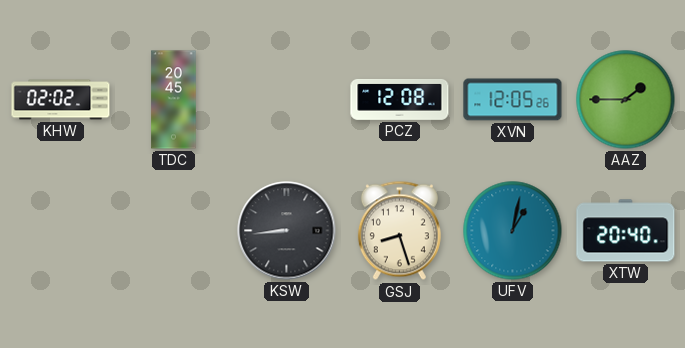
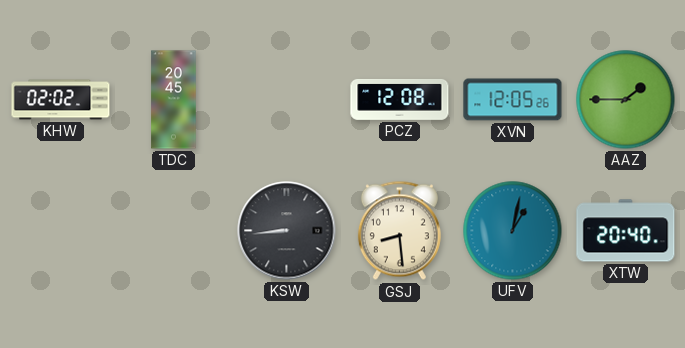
GSJ: 8:27 -> 8:29
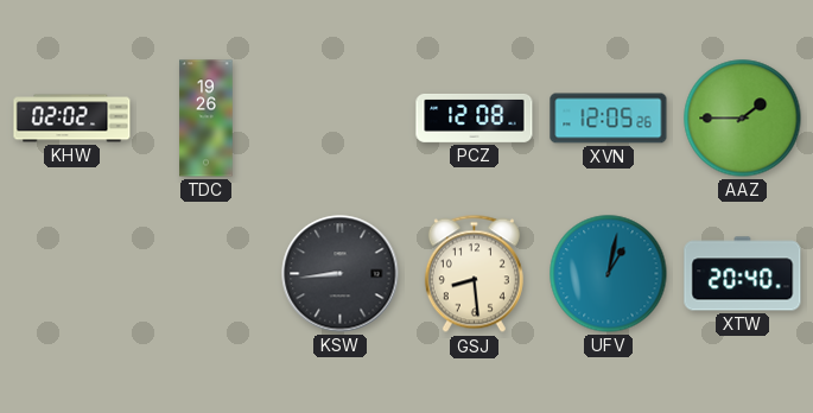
TDC: 20:45 -> 19:26
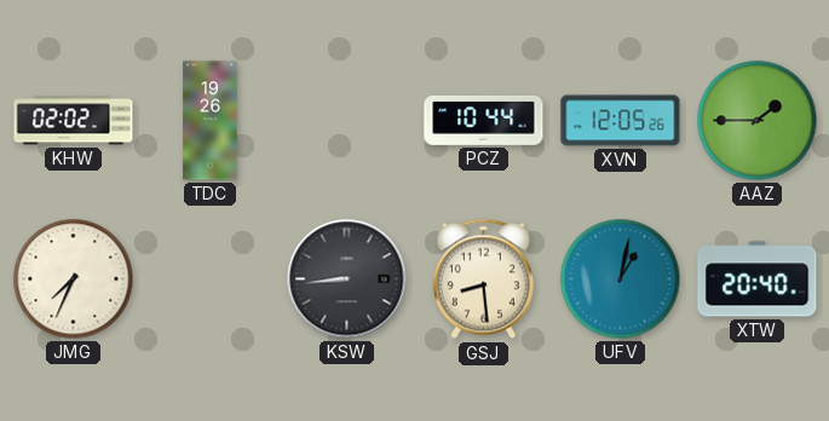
PCZ: 12:08 -> 10:44
JMG: none -> 7:34
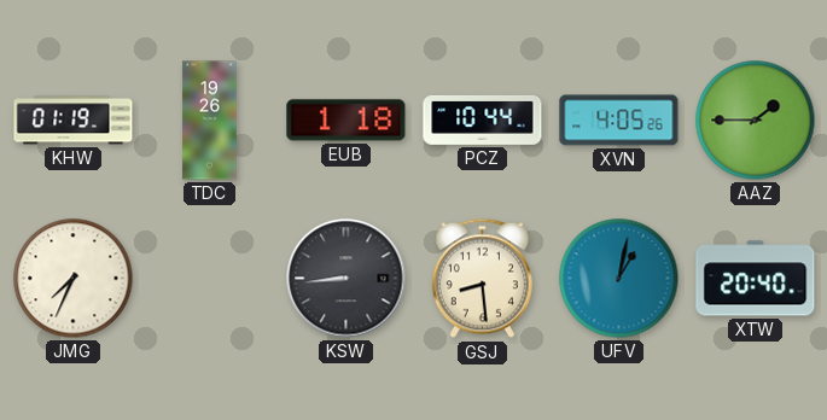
KHW: 02:02 -> 01:19
EUB: none -> 1:18
XVN: 12:05 -> 4:05
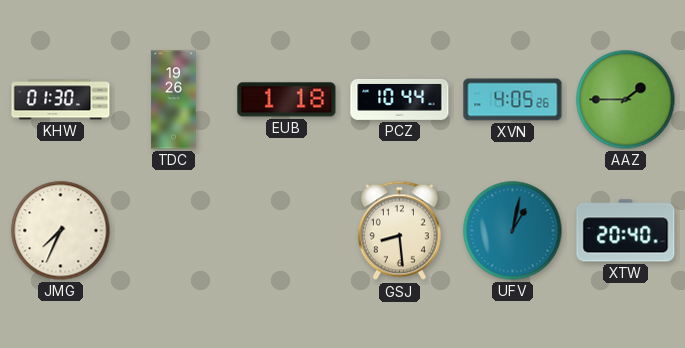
KHW: 01:19 -> 01:30
KSW: 8:44 -> none
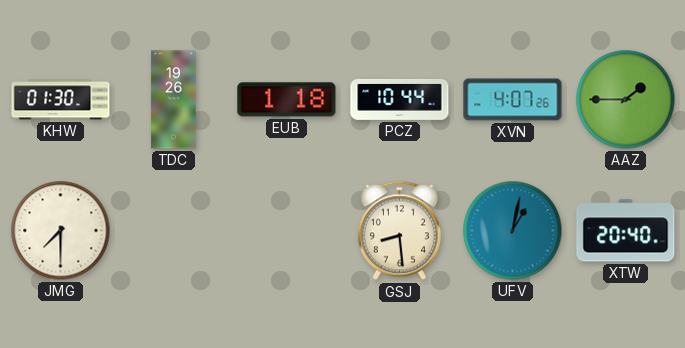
XVN: 4:05 -> 4:07
JMG: 7:34 -> 7:30
